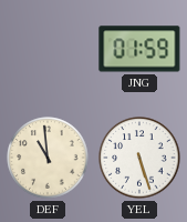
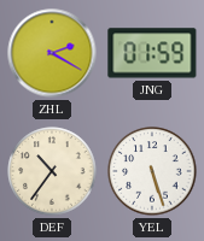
ZHL: none -> 2:20
DEF: 10:59 -> 10:36
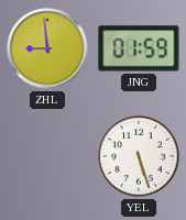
ZHL: 2:20 -> 8:59
DEF: 10:36 -> none
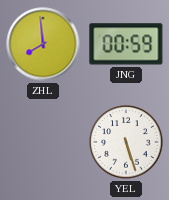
ZHL: 8:59 -> 7:59
JNG: 01:59 -> 00:59
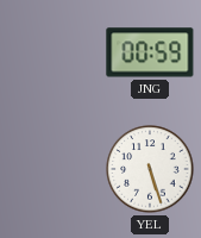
ZHL: 7:59 -> none
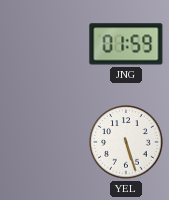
JNG: 00:59 -> 01:59
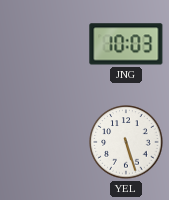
JNG: 01:59 -> 10:03
